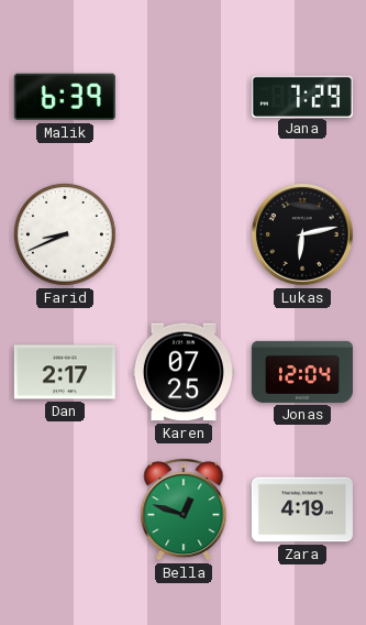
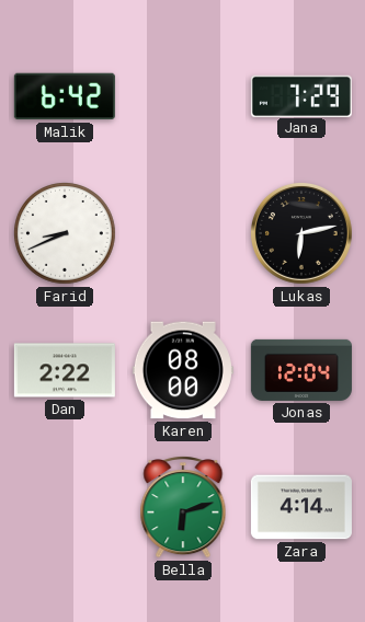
Malik: 6:39 -> 6:42
Dan: 2:17 -> 2:22
Karen: 07:25 -> 08:00
Bella: 12:48 -> 6:12
Zara: 4:19 -> 4:14
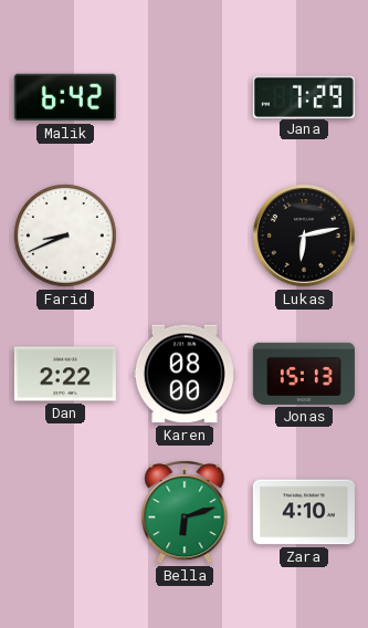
Jonas: 12:04 -> 15:13
Zara: 4:14 -> 4:10
